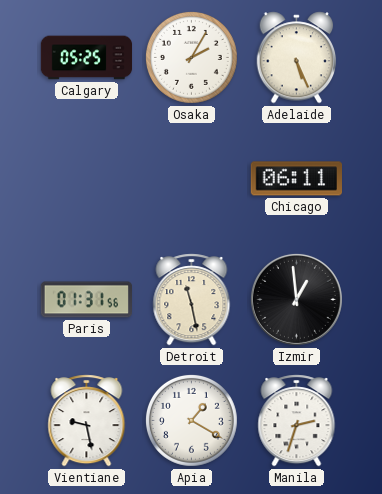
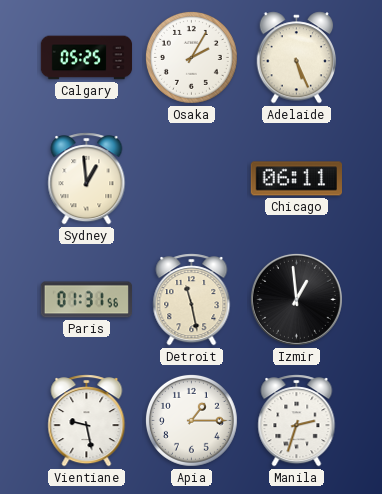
Sydney: none -> 12:59
Apia: 1:20 -> 1:15
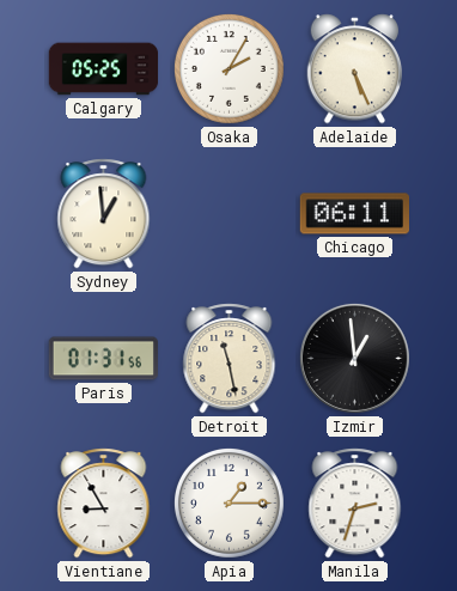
Vientiane: 9:28 -> 8:55
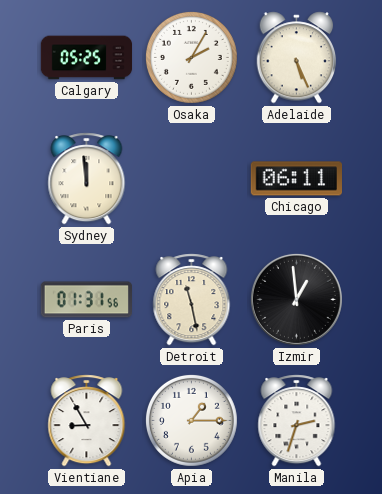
Sydney: 12:59 -> 11:59
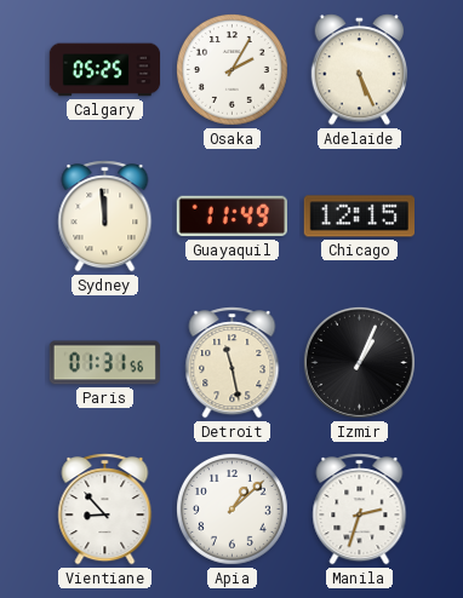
Guayaquil: none -> 11:49
Chicago: 06:11 -> 12:15
Izmir: 12:59 -> 1:04
Vientiane: 8:55 -> 8:53
Apia: 1:15 -> 1:08
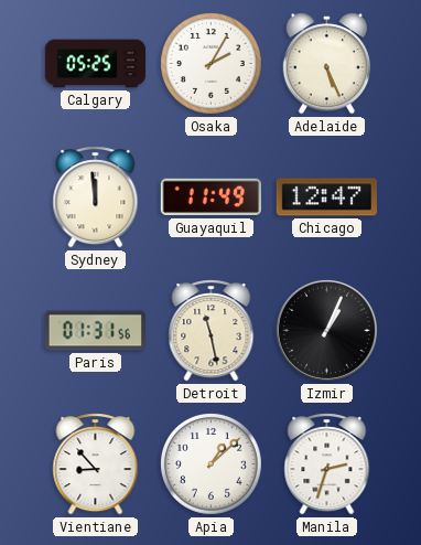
Chicago: 12:15 -> 12:47
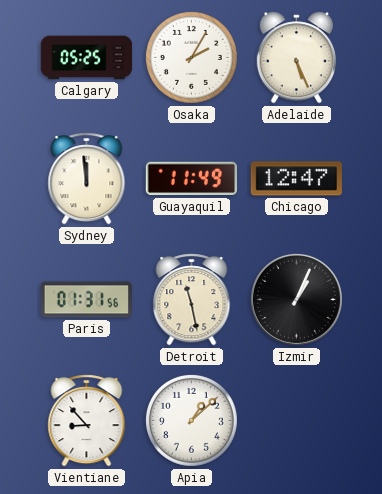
Manila: 2:33 -> none
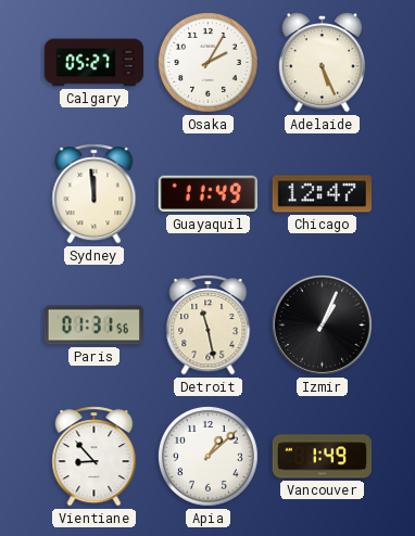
Calgary: 05:25 -> 05:27
Vancouver: none -> 1:49
